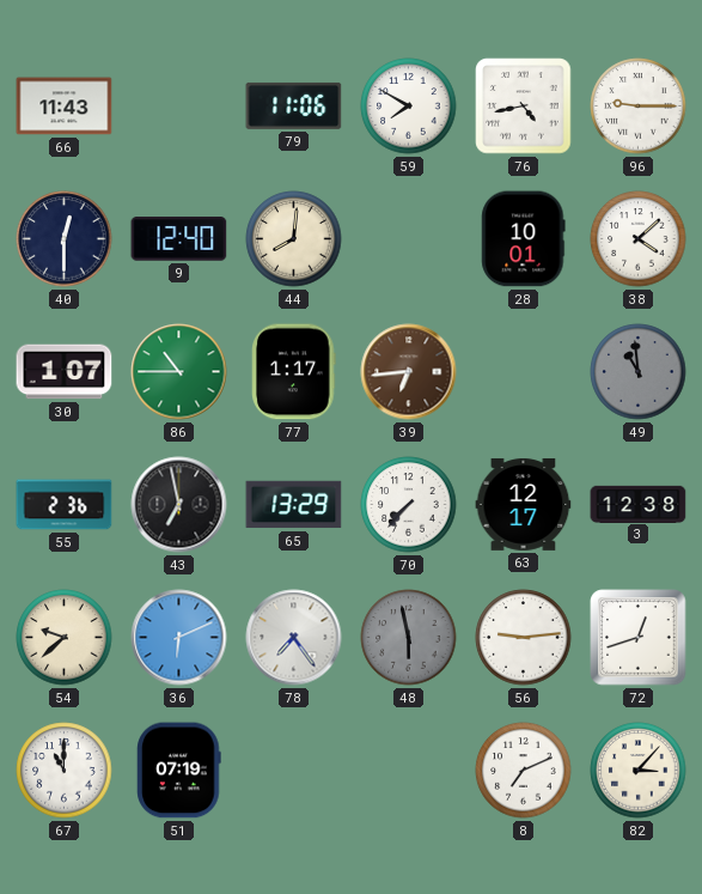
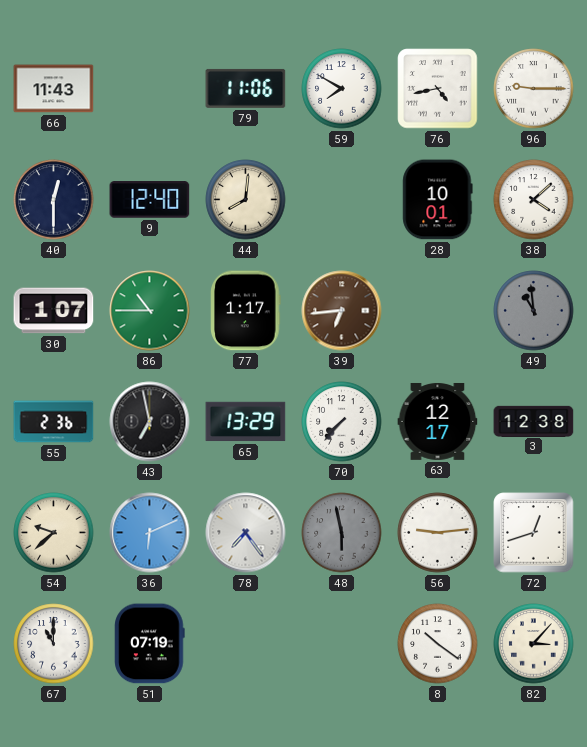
8: 7:11 -> 10:21
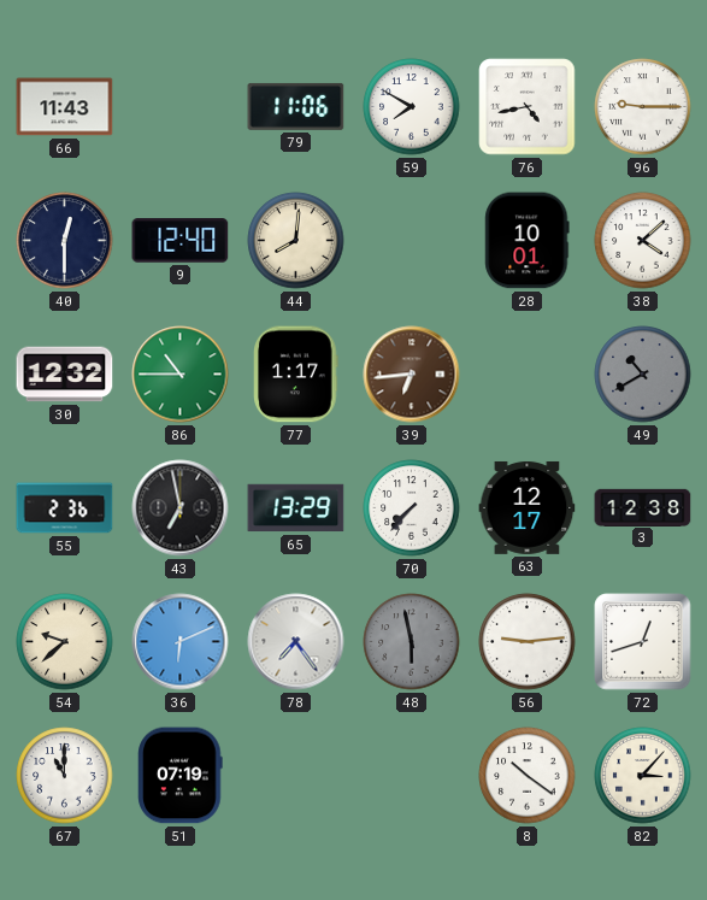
30: 1:07 -> 12:32
49: 10:59 -> 10:40
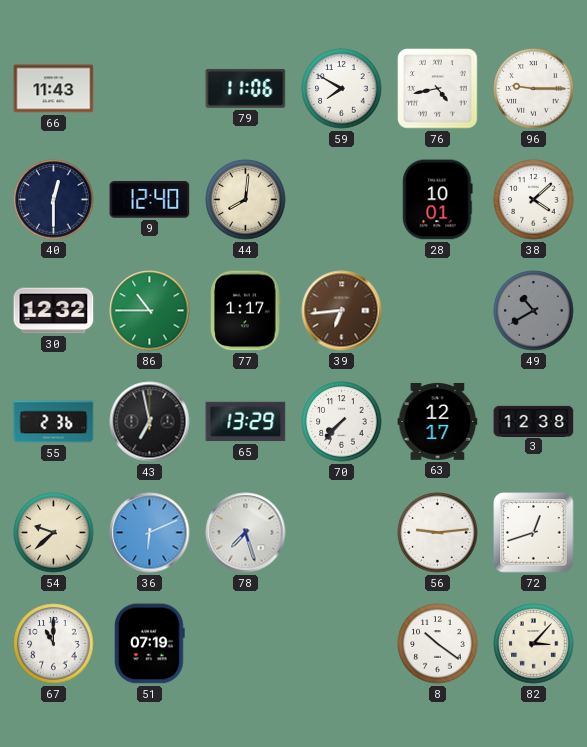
78: 7:24 -> 7:27
48: 5:58 -> none
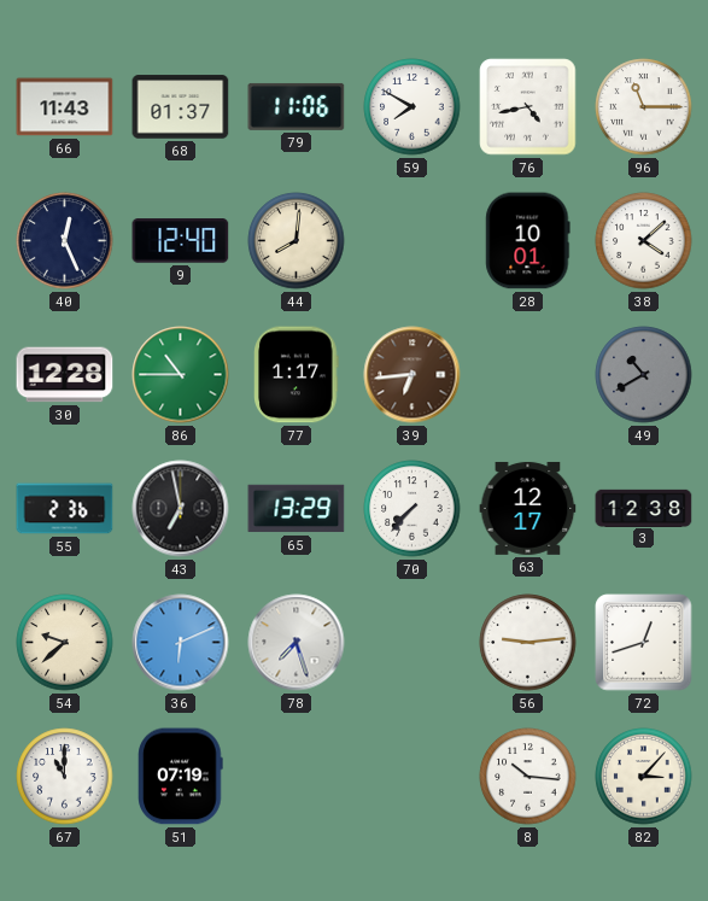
68: none -> 01:37
96: 9:15 -> 11:15
40: 12:30 -> 12:26
30: 12:32 -> 12:28
8: 10:21 -> 10:16
